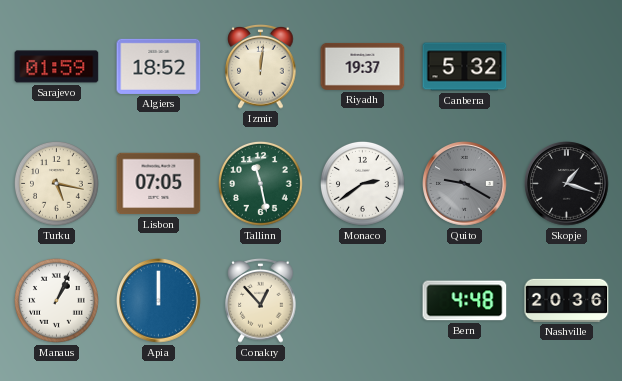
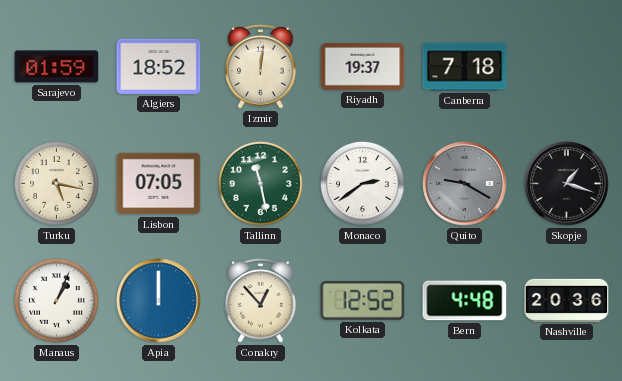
Canberra: 5:32 -> 7:18
Kolkata: none -> 12:52
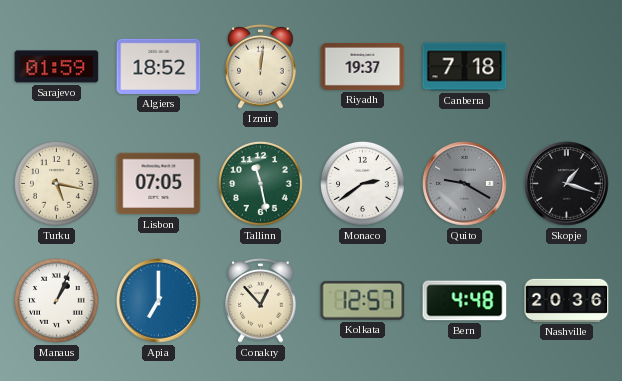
Apia: 12:00 -> 7:00
Kolkata: 12:52 -> 12:57
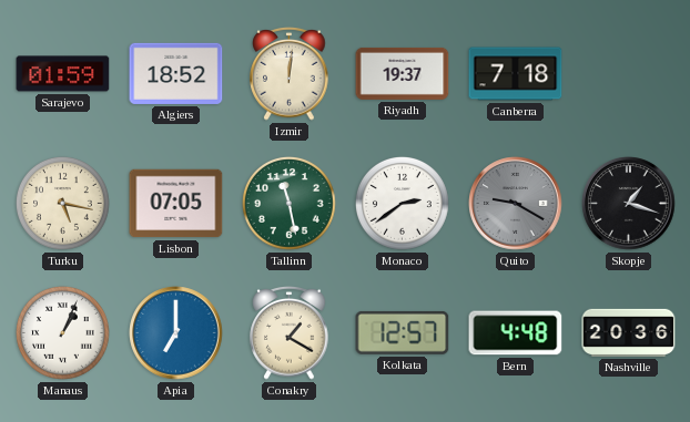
Conakry: 12:53 -> 1:20
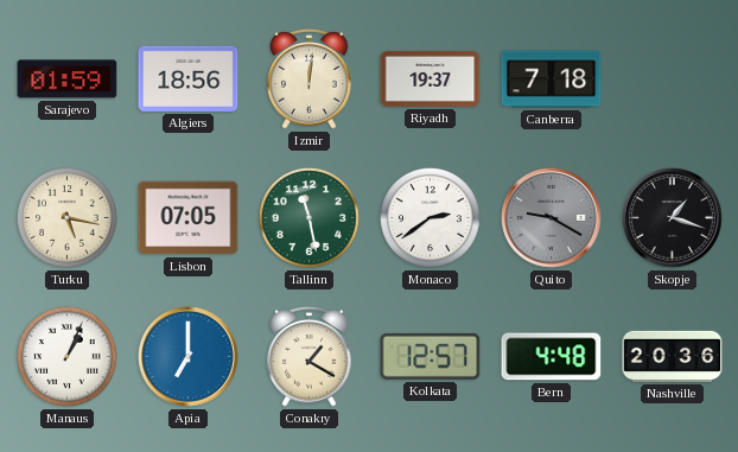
Algiers: 18:52 -> 18:56
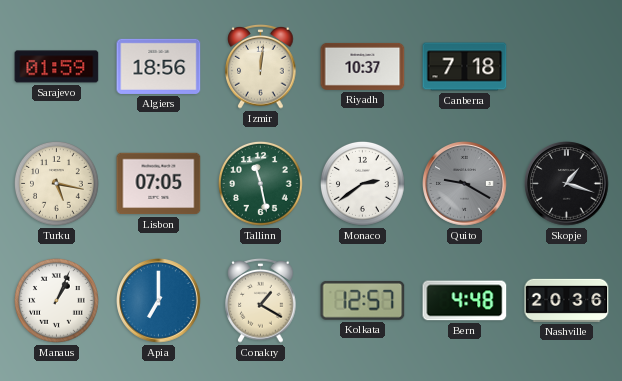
Riyadh: 19:37 -> 10:37
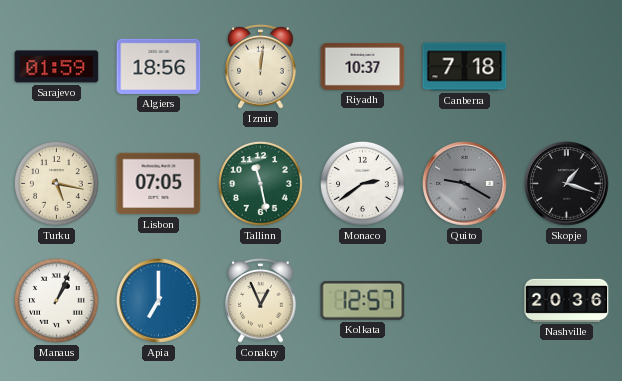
Conakry: 1:20 -> 12:56
Bern: 4:48 -> none
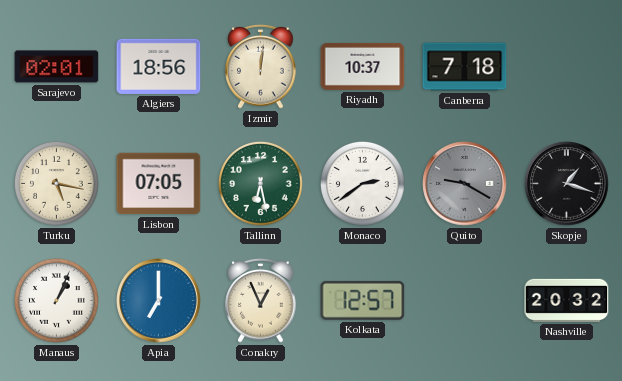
Sarajevo: 01:59 -> 02:01
Tallinn: 11:28 -> 6:28
Nashville: 20:36 -> 20:32
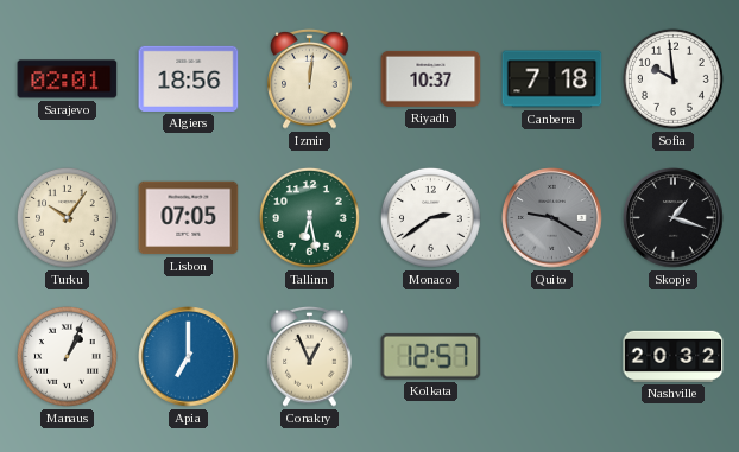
Sofia: none -> 9:59
Turku: 5:17 -> 10:06
